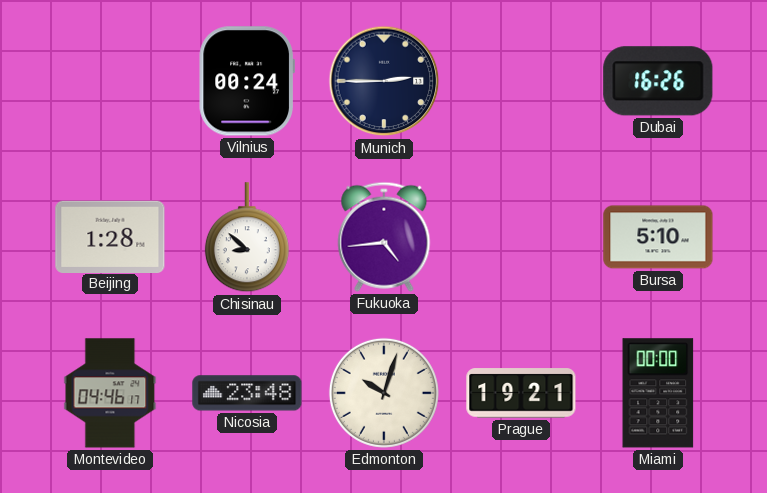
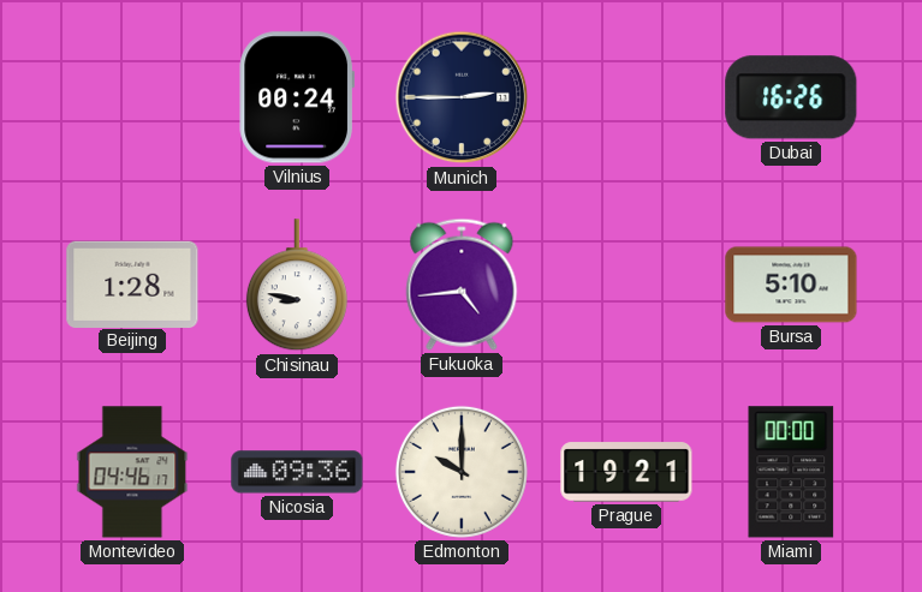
Chisinau: 8:52 -> 8:47
Nicosia: 23:48 -> 09:36
Edmonton: 10:03 -> 10:00
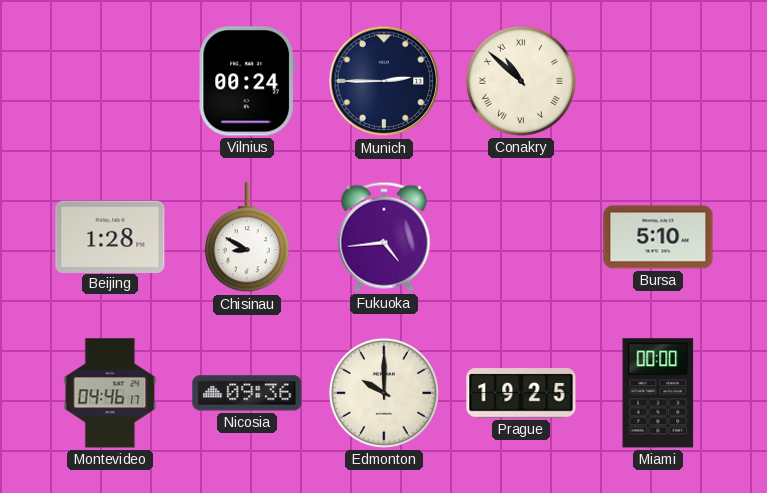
Conakry: none -> 10:52
Dubai: 16:26 -> none
Chisinau: 8:47 -> 8:50
Prague: 19:21 -> 19:25
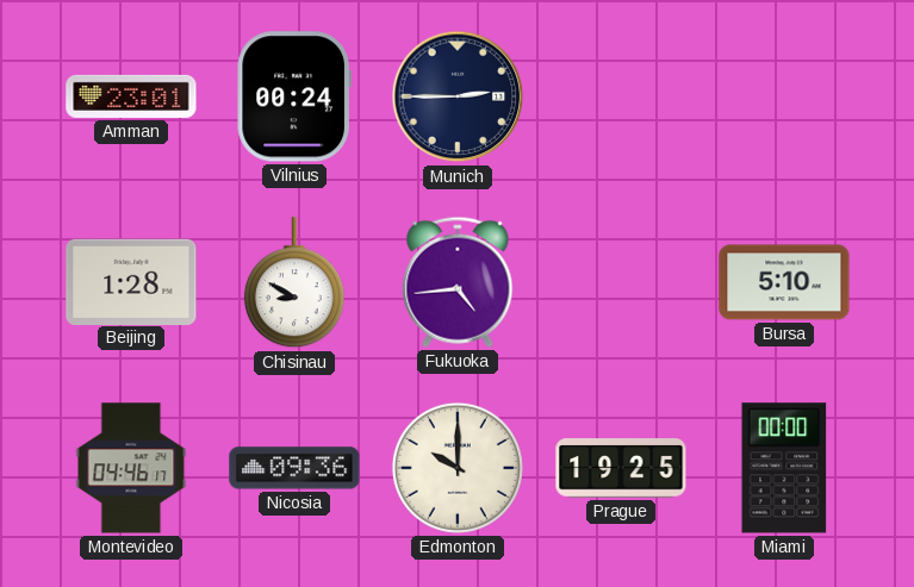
Amman: none -> 23:01
Conakry: 10:52 -> none
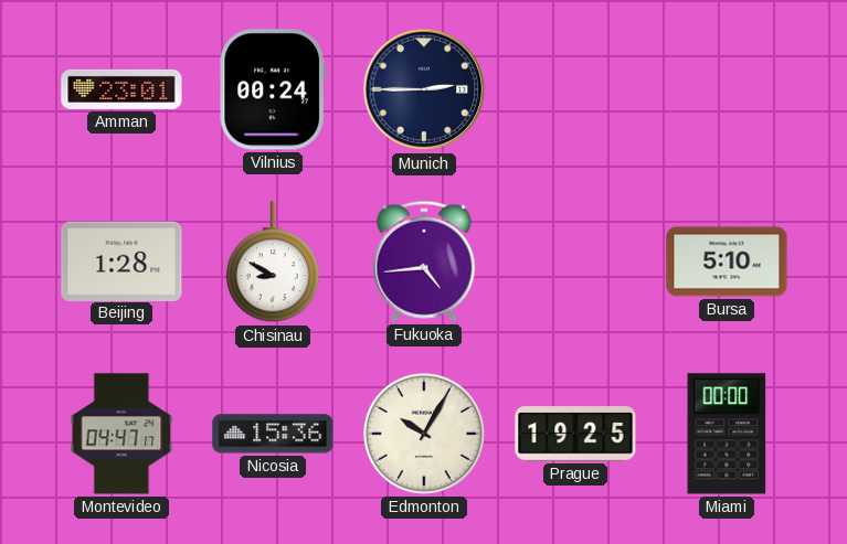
Montevideo: 04:46 -> 04:47
Nicosia: 09:36 -> 15:36
Edmonton: 10:00 -> 10:05
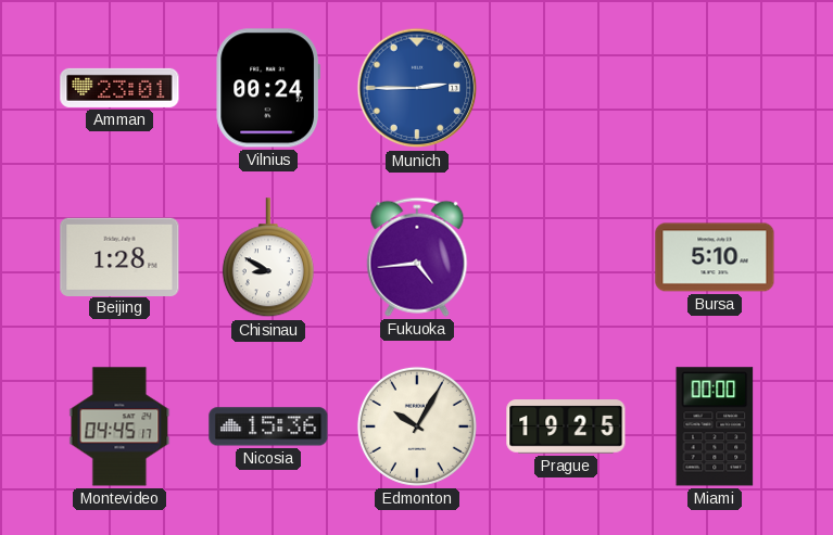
Munich dial: navy -> blue
Montevideo: 04:47 -> 04:45
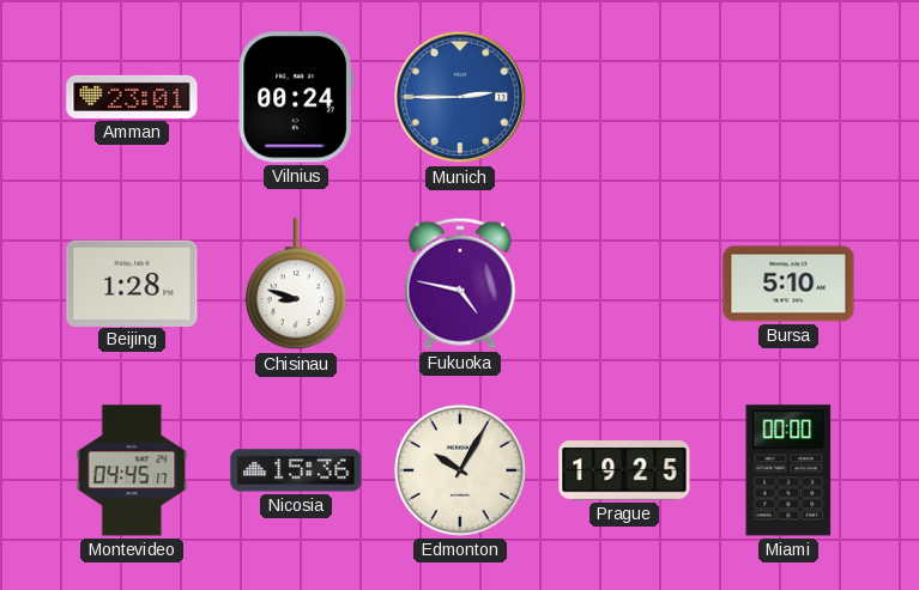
Chisinau: 8:50 -> 8:48
Fukuoka: 4:44 -> 4:47
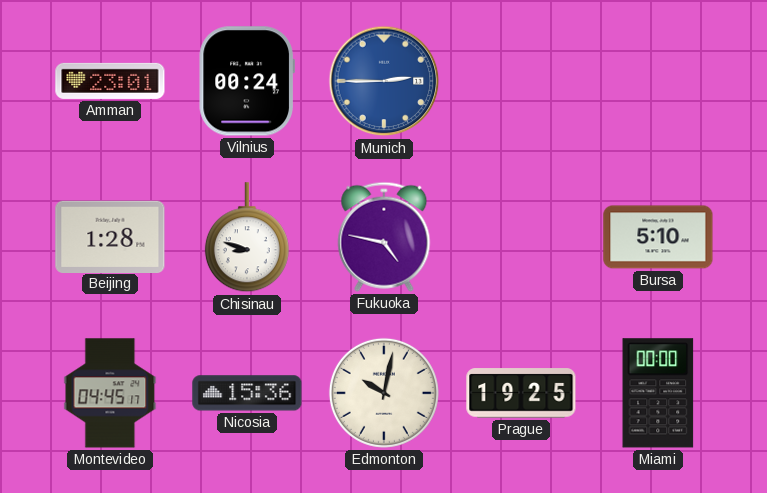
Edmonton: 10:05 -> 10:02
